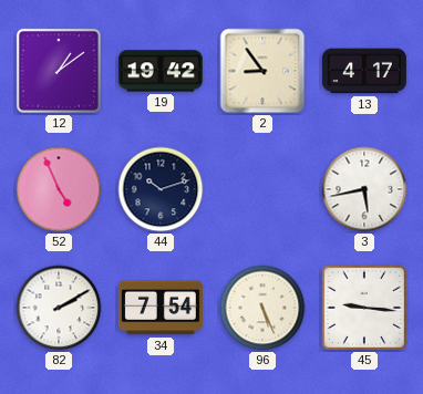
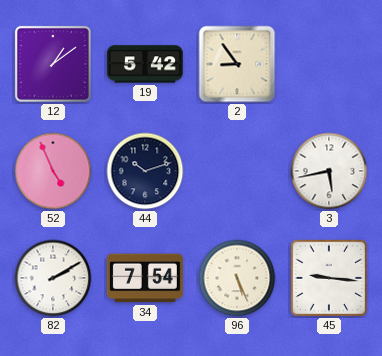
19: 19:42 -> 5:42
13: 4:17 -> none
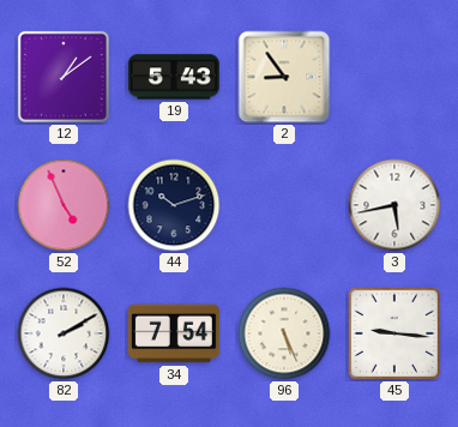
19: 5:42 -> 5:43
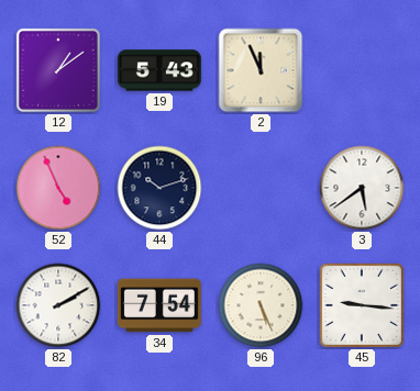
2: 8:54 -> 11:56
3: 5:43 -> 5:39
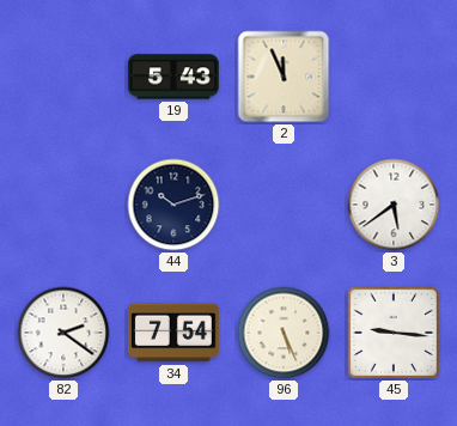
12: 1:09 -> none
52: 4:56 -> none
82: 2:10 -> 2:21
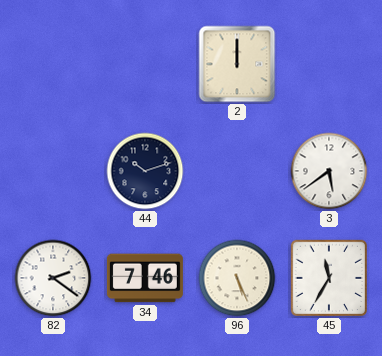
19: 5:43 -> none
2: 11:56 -> 12:00
34: 7:54 -> 7:46
45: 9:16 -> 11:35
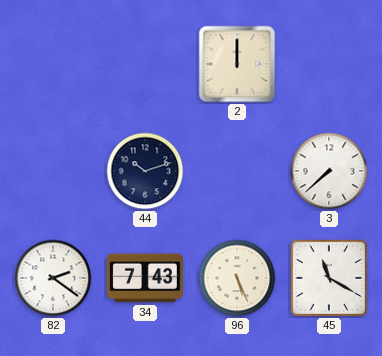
3: 5:39 -> 7:38
34: 7:46 -> 7:43
45: 11:35 -> 11:20
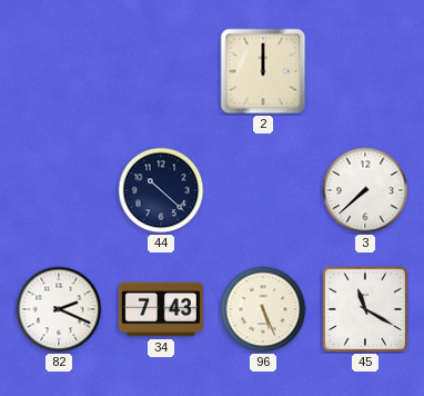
44: 10:12 -> 10:22
82: 2:21 -> 2:19
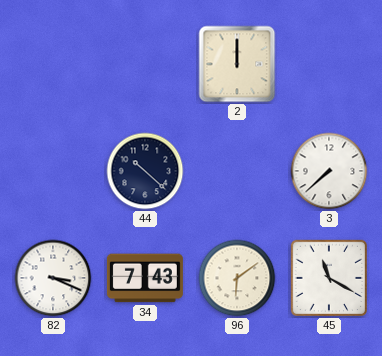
82: 2:19 -> 3:19
96: 5:26 -> 6:09
